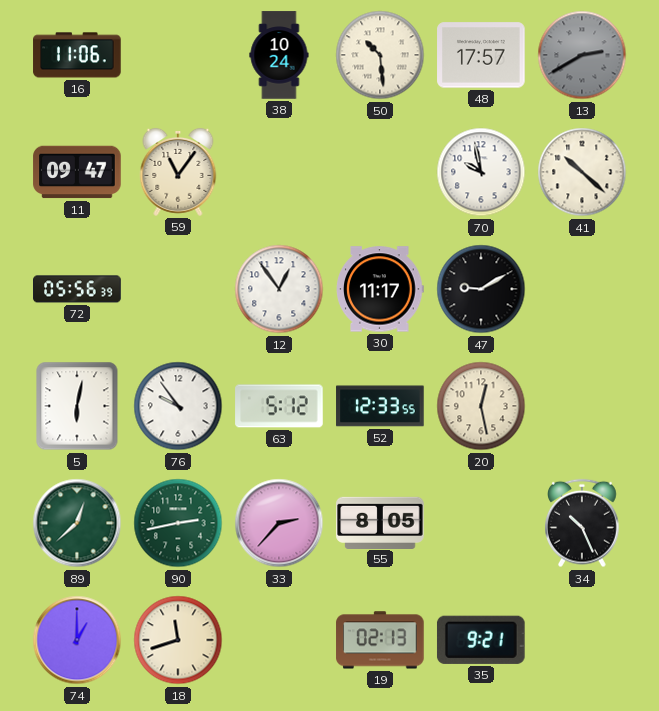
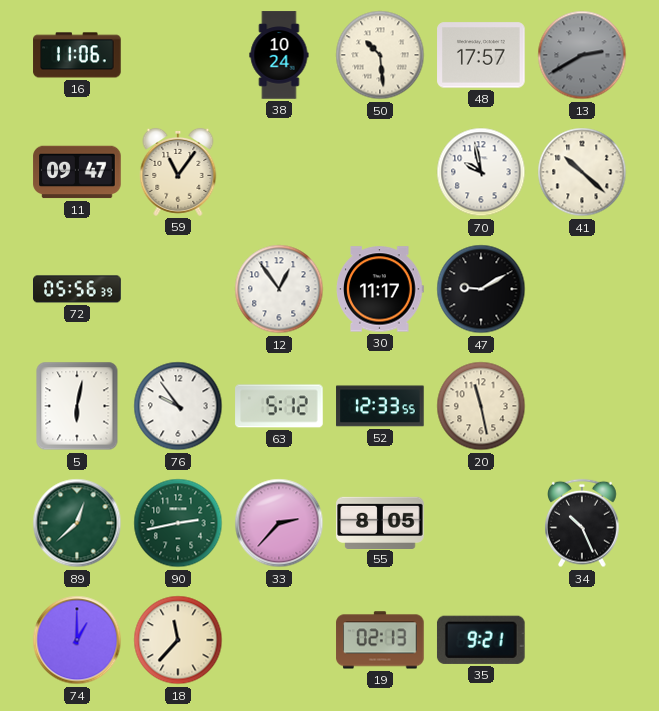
20: 12:28 -> 11:28
18: 11:42 -> 11:37
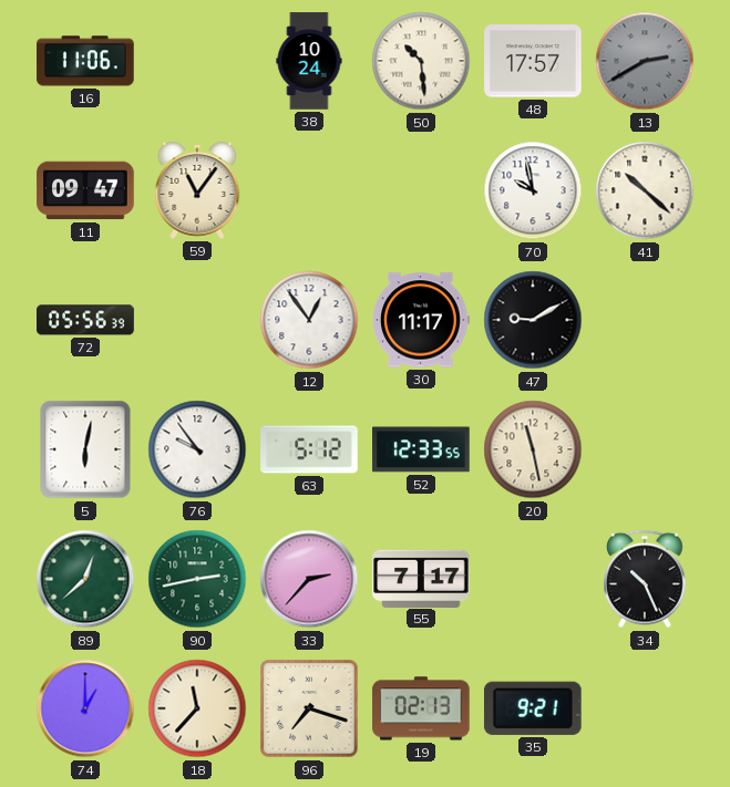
55: 8:05 -> 7:17
96: none -> 7:18
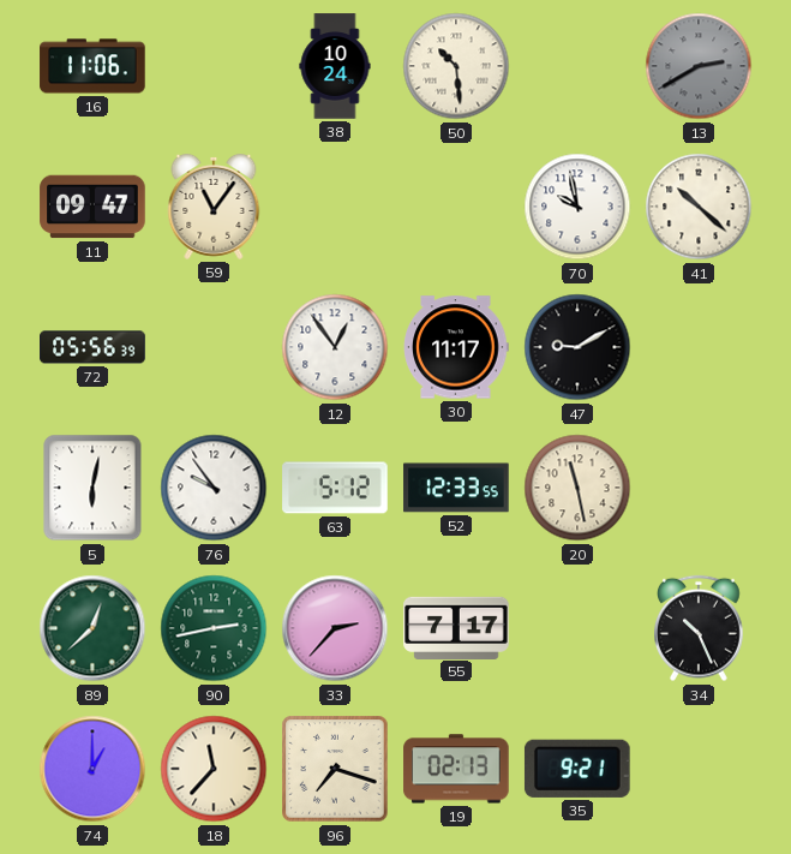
48: 17:57 -> none
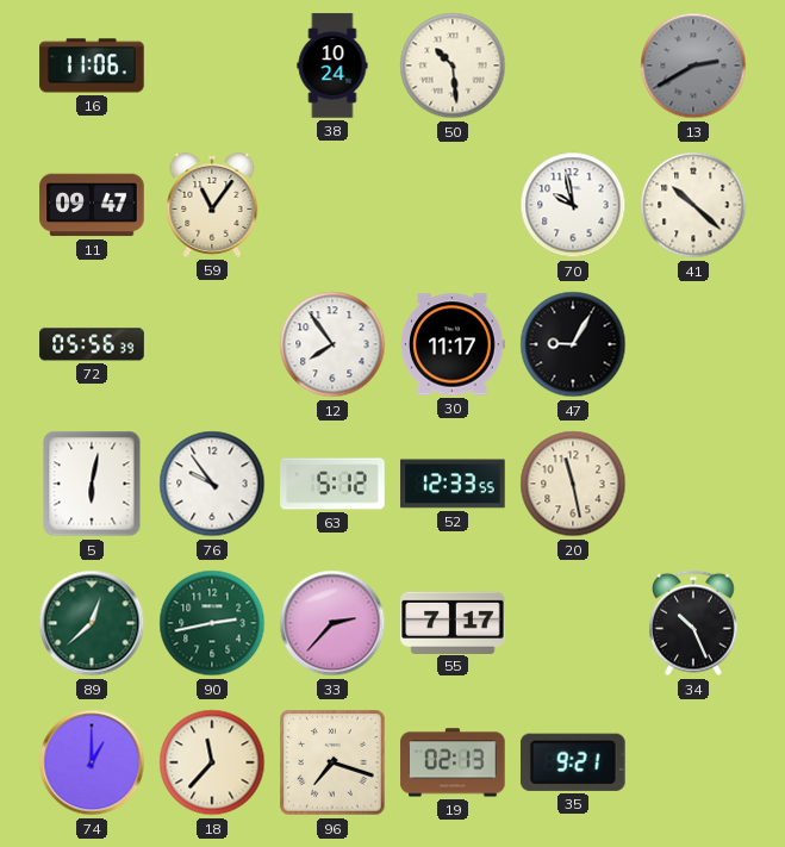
12: 12:54 -> 7:54
47: 9:10 -> 9:05
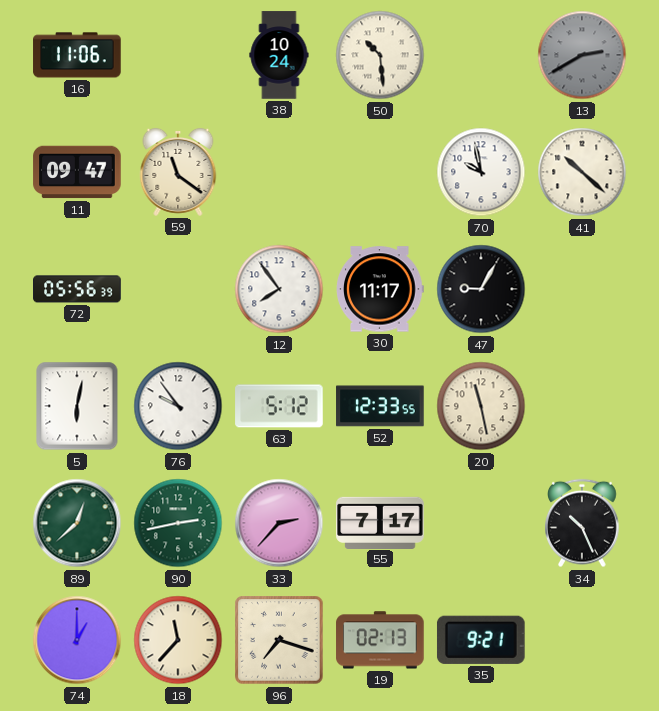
59: 11:06 -> 11:21
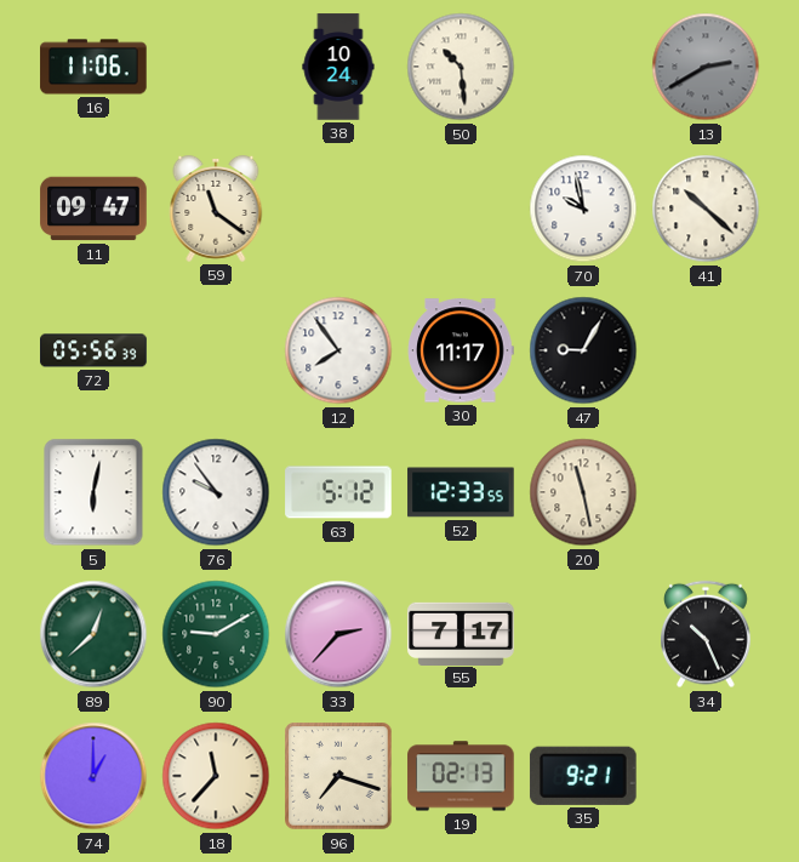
90: 2:43 -> 9:10
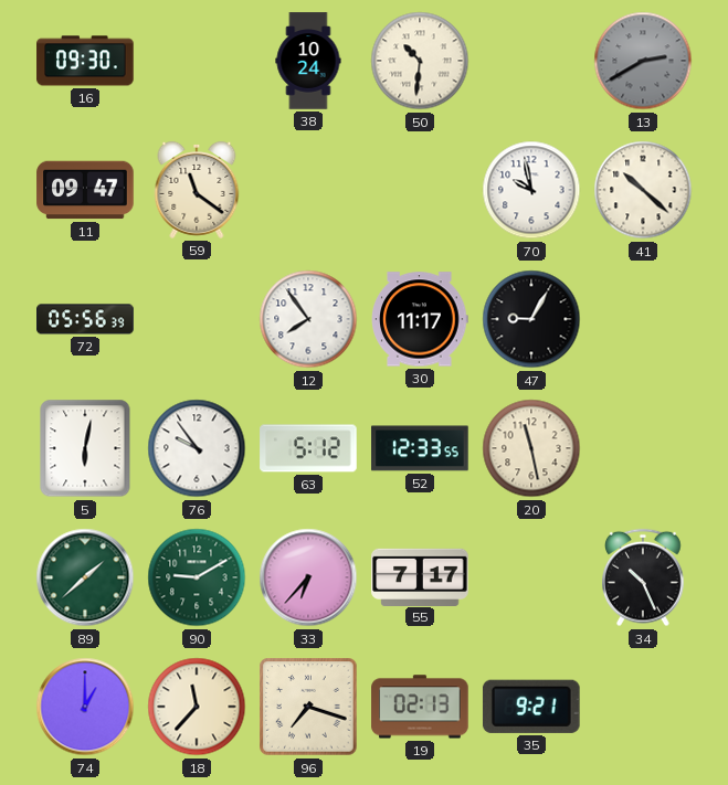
16: 11:06 -> 09:30
50: 10:29 -> 10:31
89: 12:38 -> 1:38
33: 2:37 -> 6:37
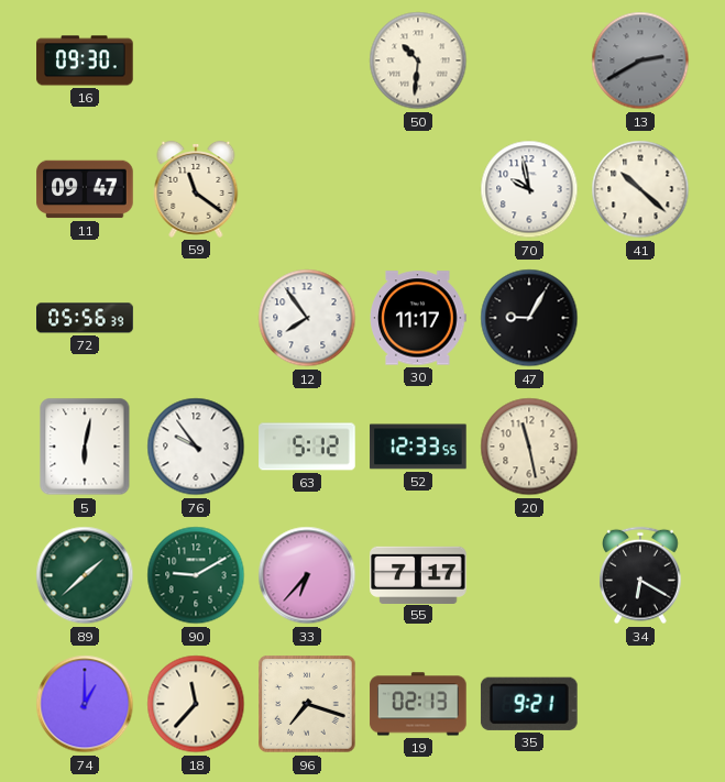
38: 10:24 -> none
34: 10:26 -> 6:20
